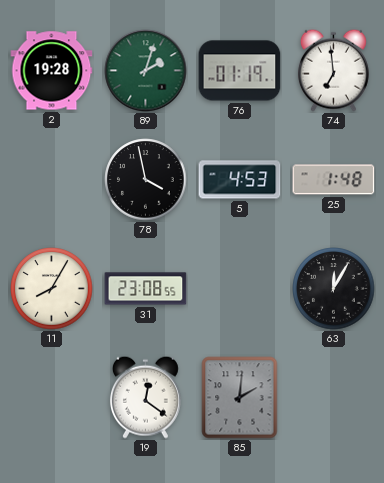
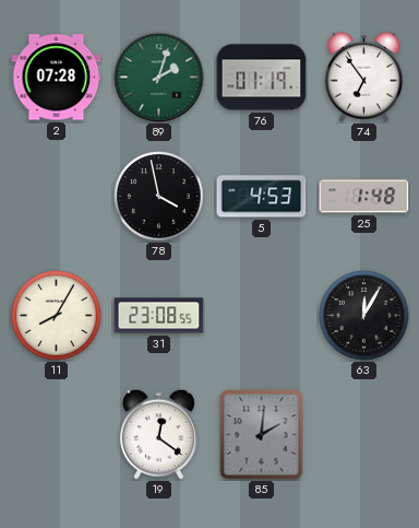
2: 19:28 -> 07:28
74: 6:59 -> 6:54
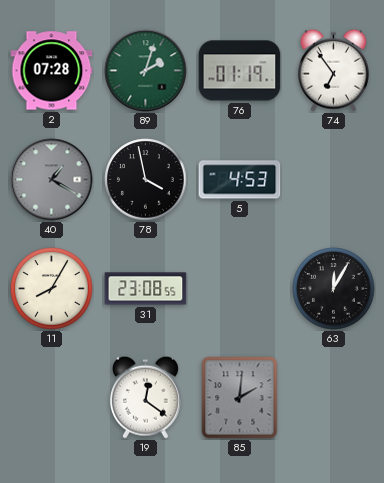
40: none -> 1:20
25: 1:48 -> none
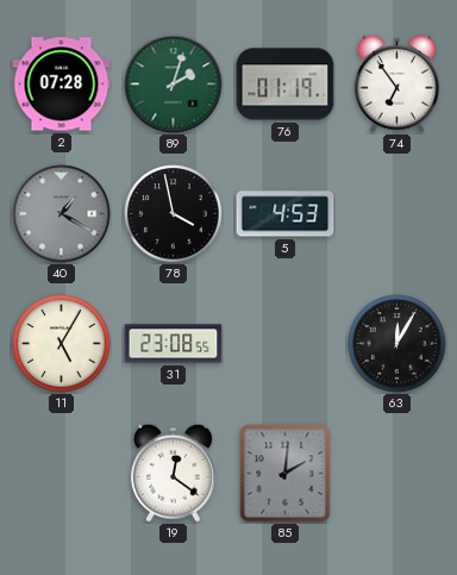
11: 8:05 -> 5:05
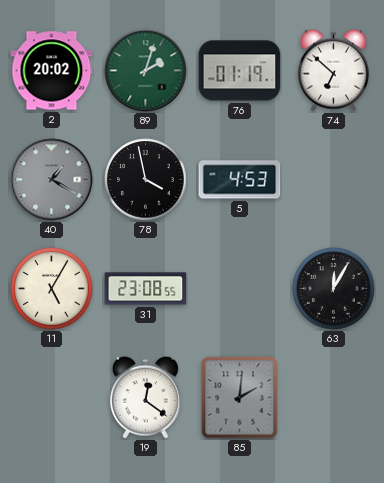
2: 07:28 -> 20:02
74: 6:54 -> 6:52
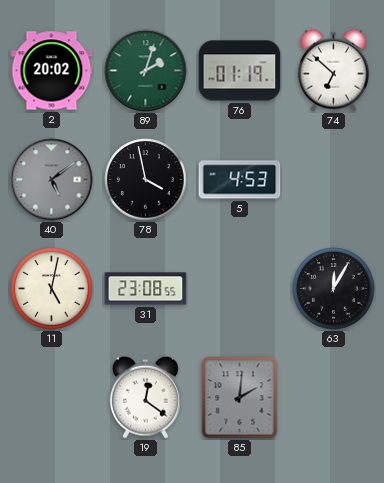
40: 1:20 -> 5:09
11: 5:05 -> 5:02
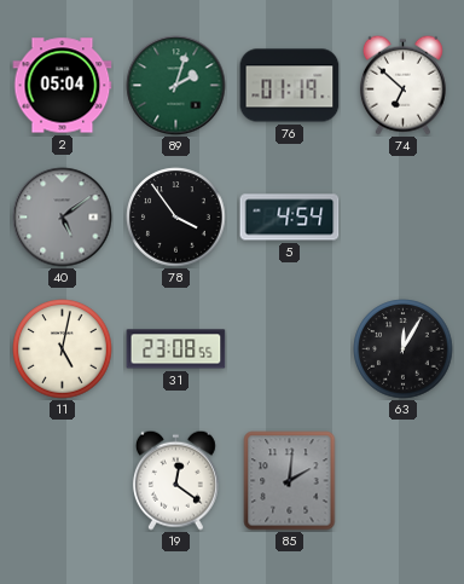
2: 20:02 -> 05:04
78: 3:58 -> 3:54
5: 4:53 -> 4:54
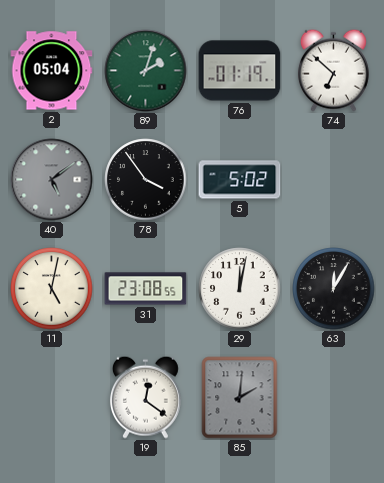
5: 4:54 -> 5:02
29: none -> 12:02
